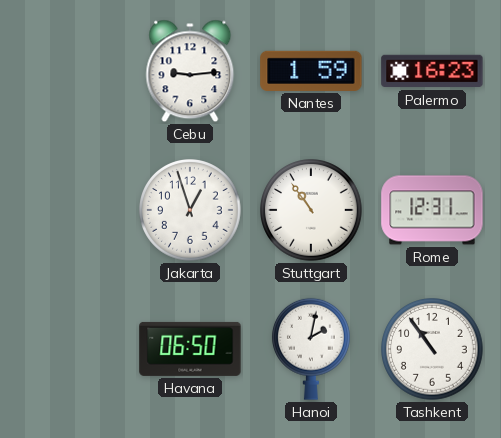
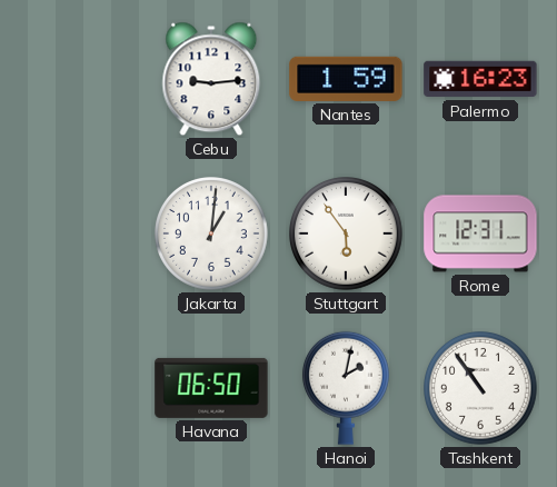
Jakarta: 12:57 -> 1:01
Stuttgart: 10:54 -> 5:54
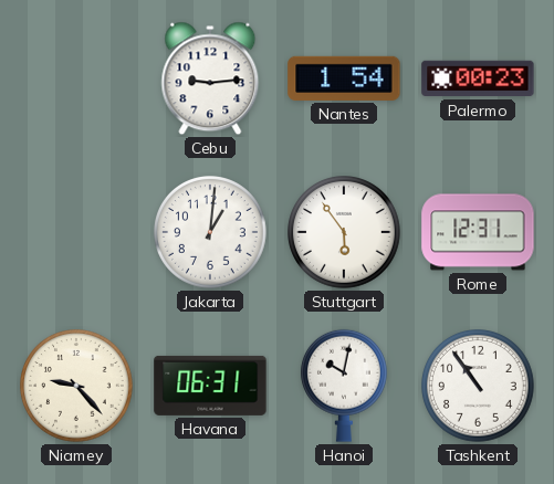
Nantes: 1:59 -> 1:54
Palermo: 16:23 -> 00:23
Niamey: none -> 9:23
Havana: 06:50 -> 06:31
Hanoi: 2:02 -> 10:02
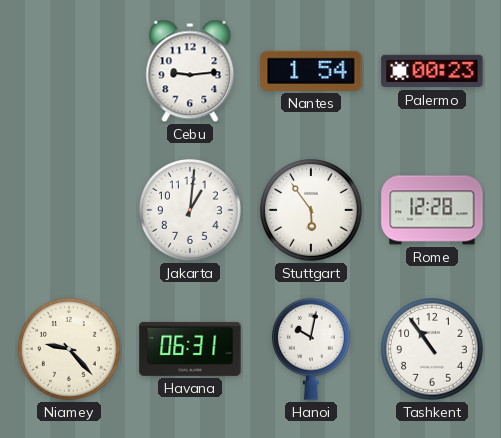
Rome: 12:31 -> 12:28
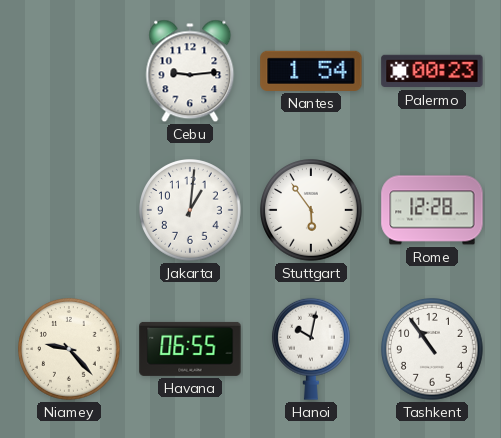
Havana: 06:31 -> 06:55
